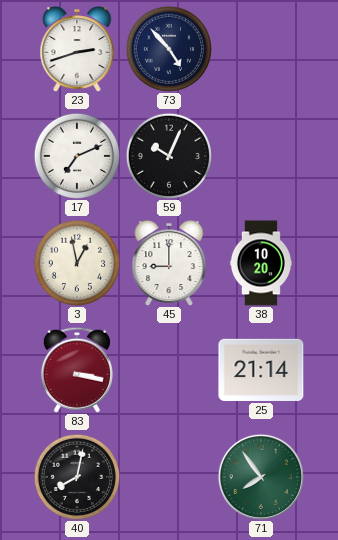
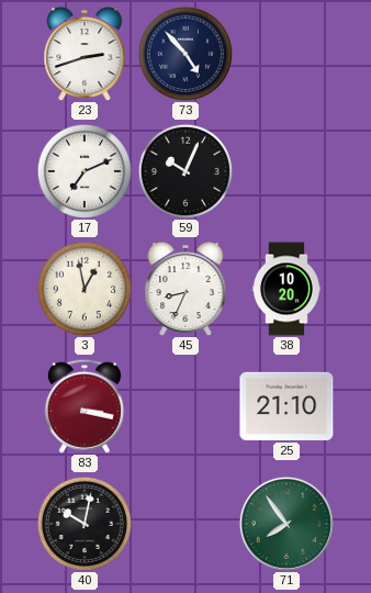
45: 9:00 -> 8:34
25: 21:14 -> 21:10
40: 8:02 -> 10:02
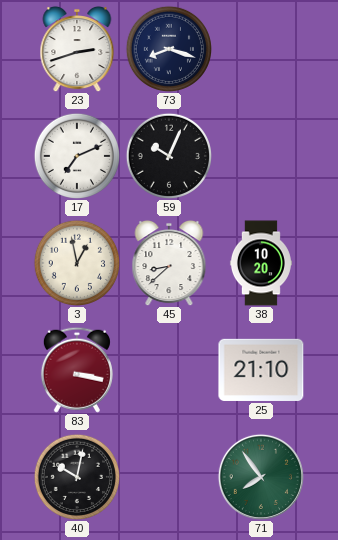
73: 4:53 -> 8:18
45: 8:34 -> 8:38
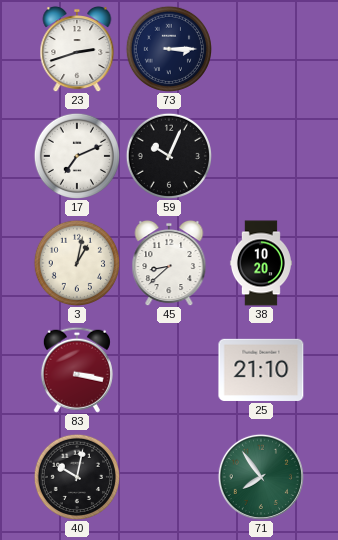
73: 8:18 -> 3:15
3: 12:58 -> 1:02
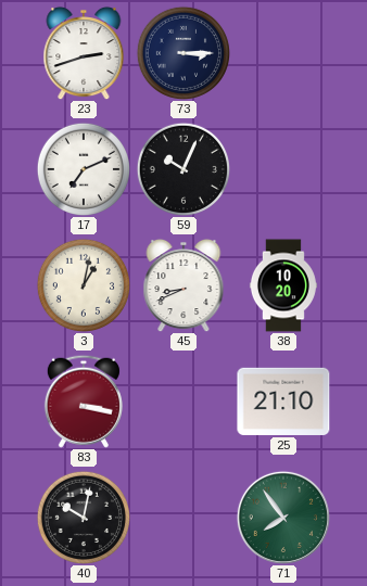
45: 8:38 -> 8:41
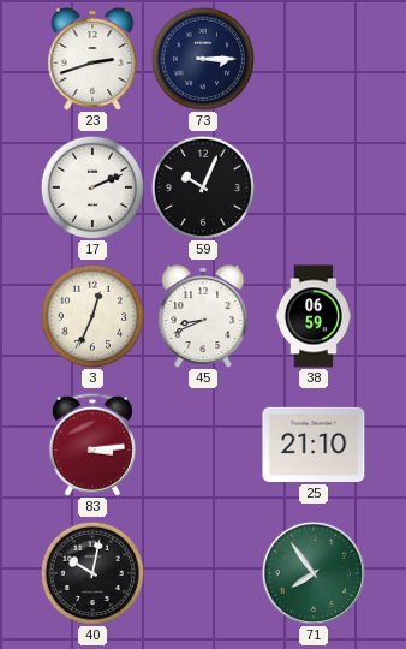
17: 7:11 -> 2:11
3: 1:02 -> 12:34
38: 10:20 -> 06:59
83: 3:17 -> 3:14
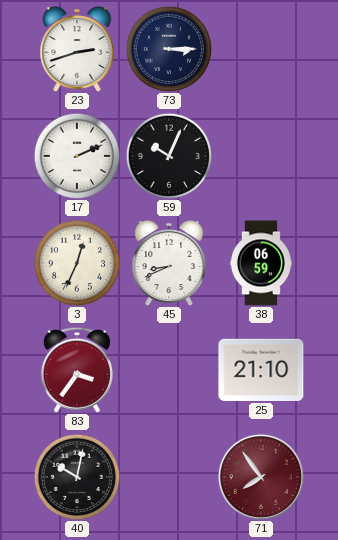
83: 3:14 -> 3:36
71 dial: green -> burgundy
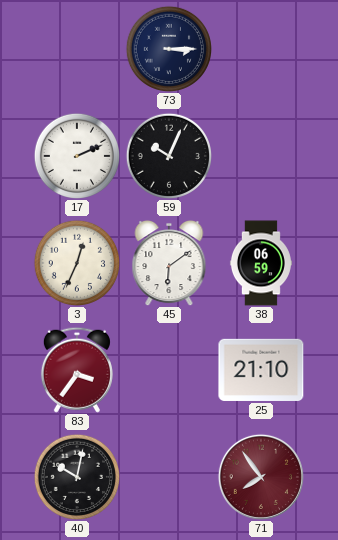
23: 2:42 -> none
45: 8:41 -> 6:09
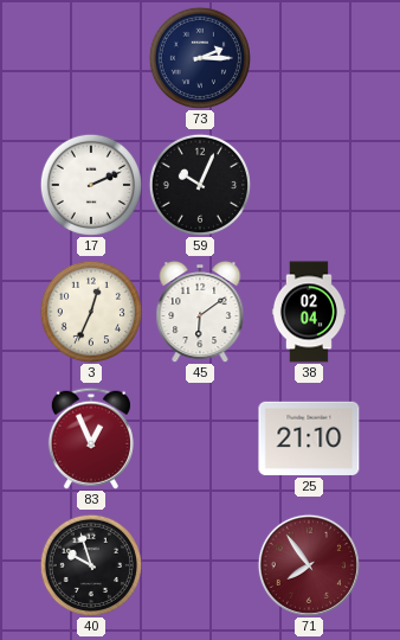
73: 3:15 -> 2:15
38: 06:59 -> 02:04
83: 3:36 -> 12:56
40: 10:02 -> 9:57
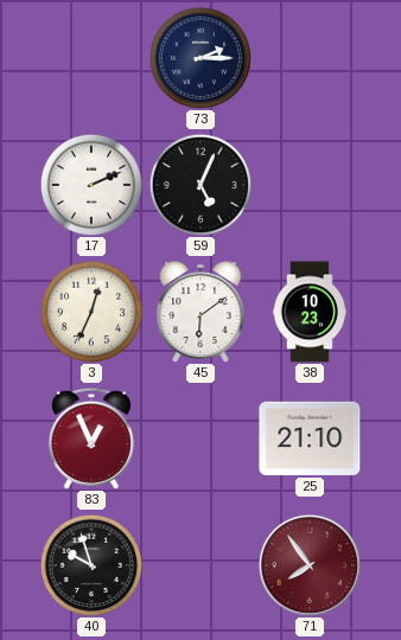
59: 10:04 -> 5:04
38: 02:04 -> 10:23
